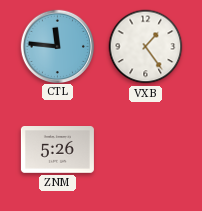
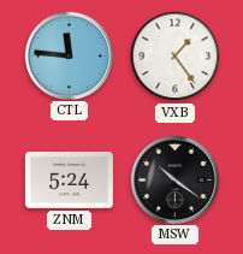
ZNM: 5:26 -> 5:24
MSW: none -> 10:21
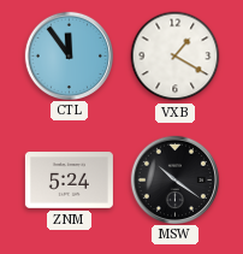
CTL: 11:46 -> 11:54
VXB: 1:24 -> 1:20
